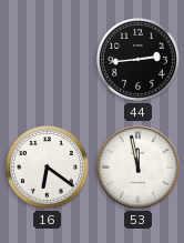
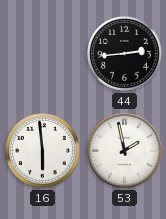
16: 6:21 -> 5:59
53: 11:58 -> 1:58
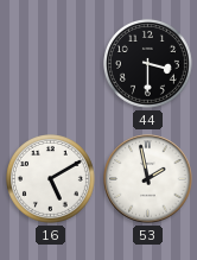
44: 2:44 -> 3:30
16: 5:59 -> 5:10
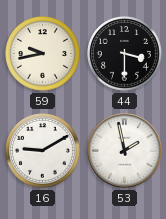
59: none -> 9:43
16: 5:10 -> 9:10
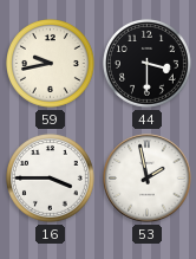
16: 9:10 -> 3:45
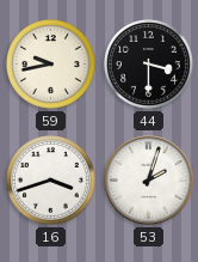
16: 3:45 -> 3:42
53: 1:58 -> 2:03
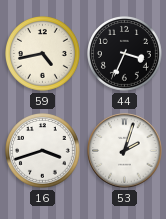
59: 9:43 -> 4:43
44: 3:30 -> 3:34
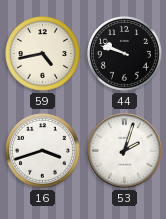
44: 3:34 -> 9:48
